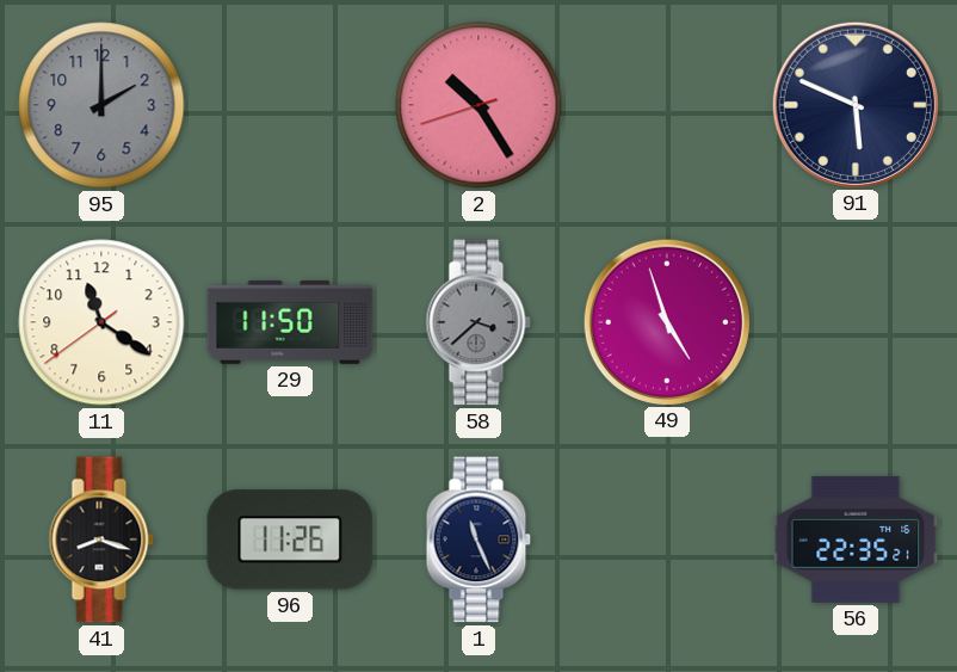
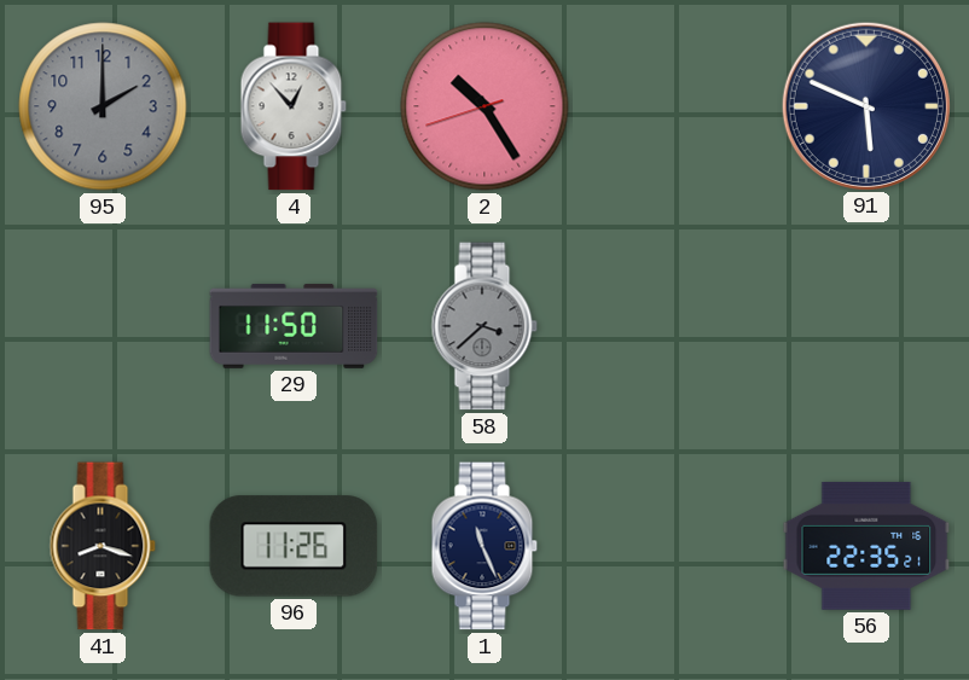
4: none -> 12:53
11: 11:20 -> none
49: 4:57 -> none
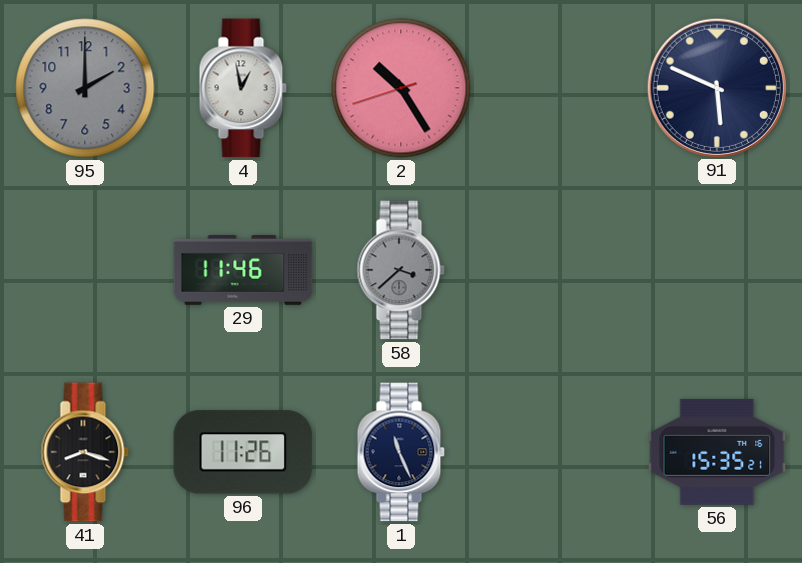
4: 12:53 -> 12:58
29: 11:50 -> 11:46
56: 22:35 -> 15:35
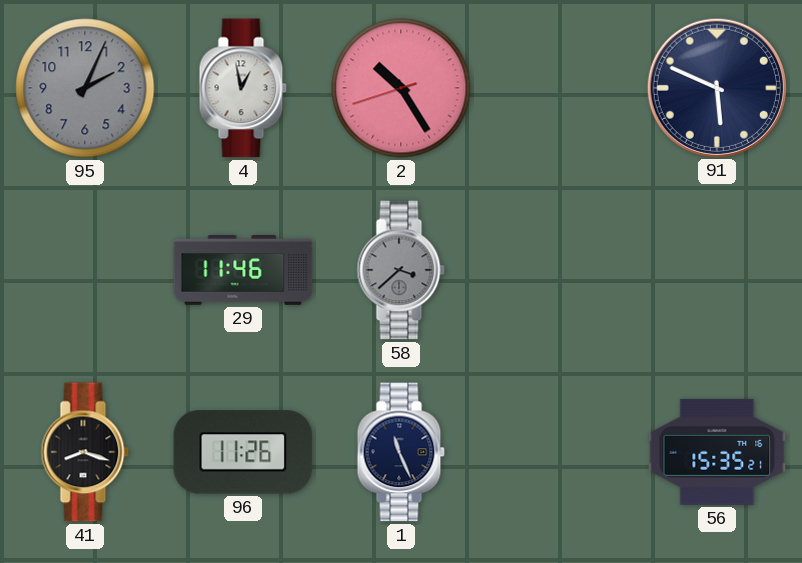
95: 2:00 -> 2:04
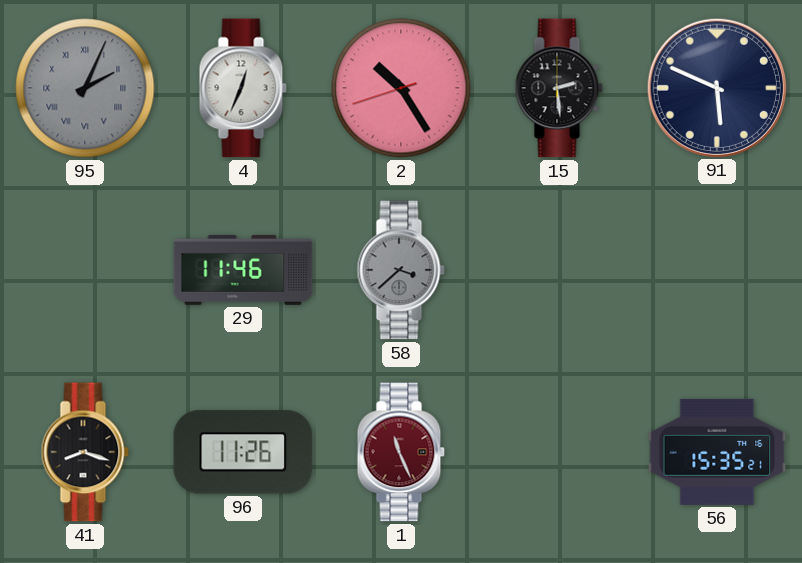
95 numerals: Arabic -> Roman
4: 12:58 -> 12:34
15: none -> 2:29
1 dial: navy -> burgundy
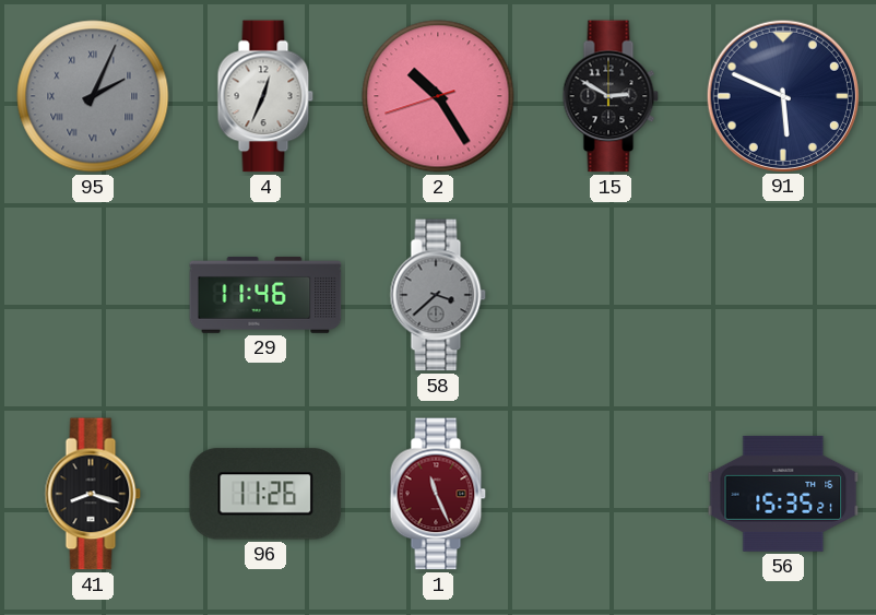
15: 2:29 -> 2:50
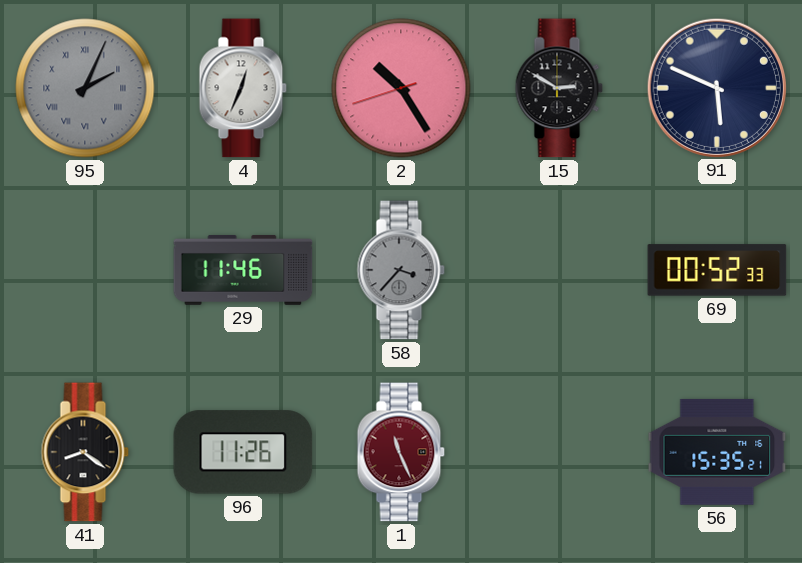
58: 3:38 -> 3:37
69: none -> 00:52
41: 8:18 -> 8:21
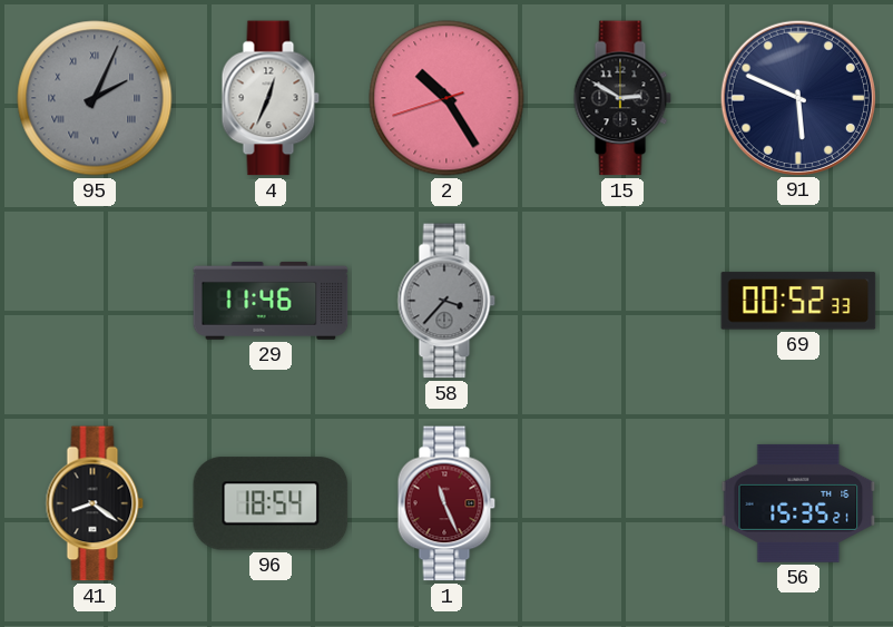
96: 11:26 -> 18:54
